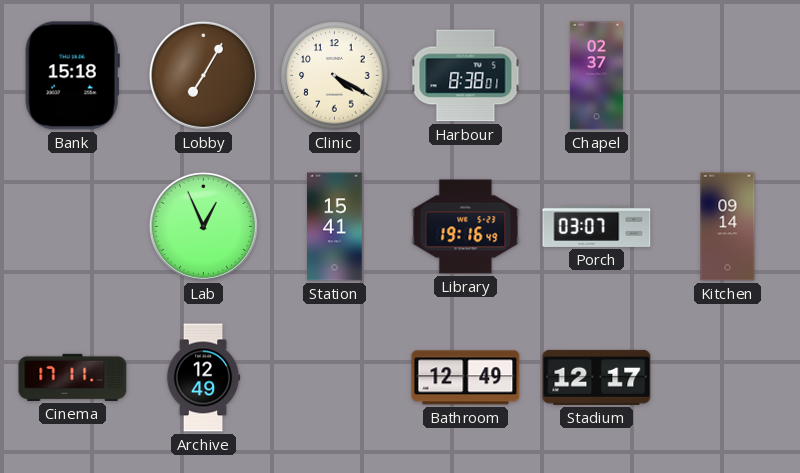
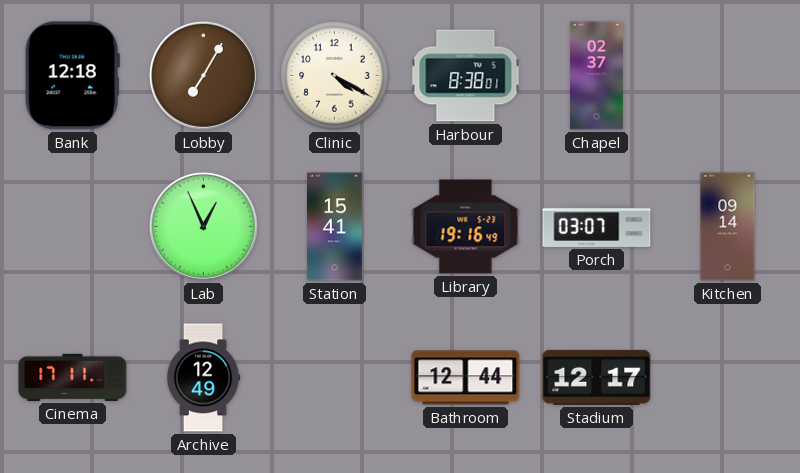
Bank: 15:18 -> 12:18
Bathroom: 12:49 -> 12:44
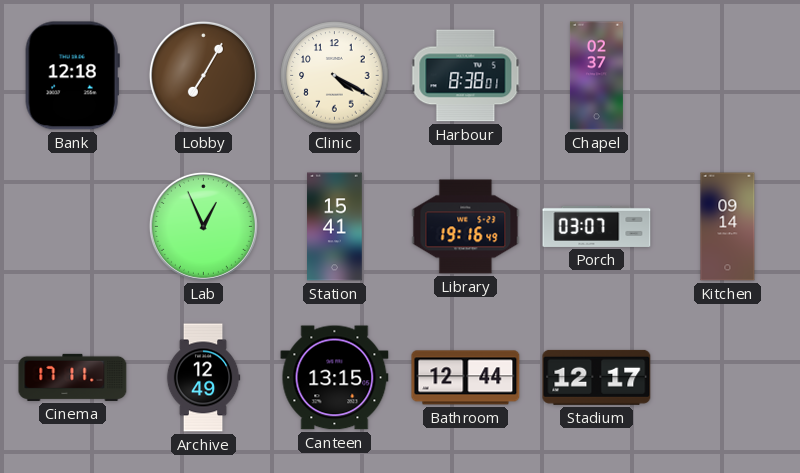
Canteen: none -> 13:15
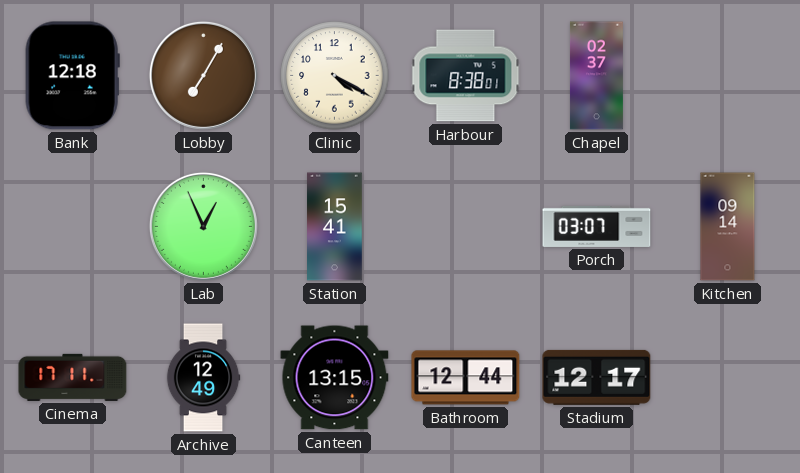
Library: 19:16 -> none
